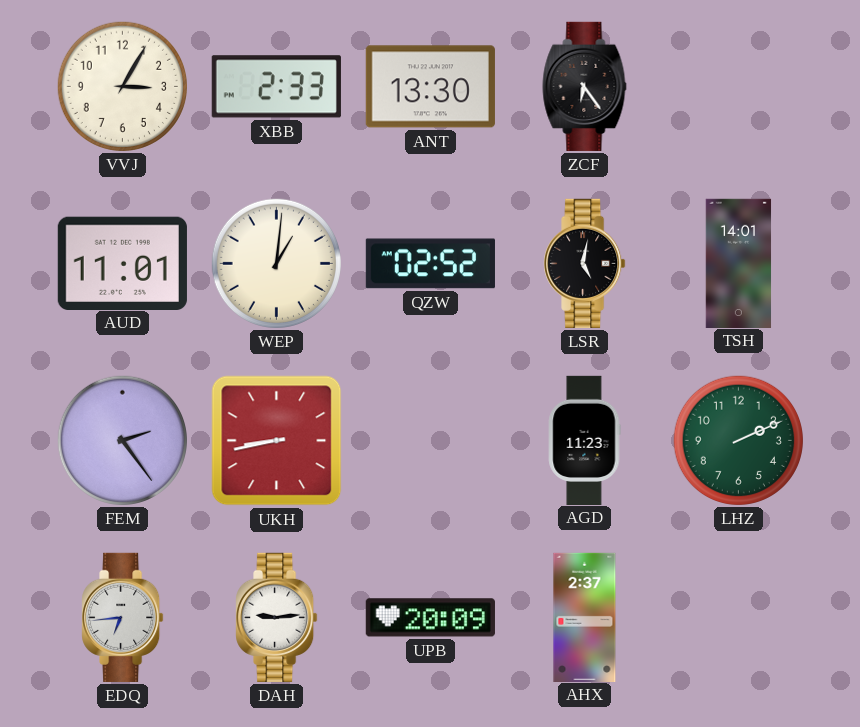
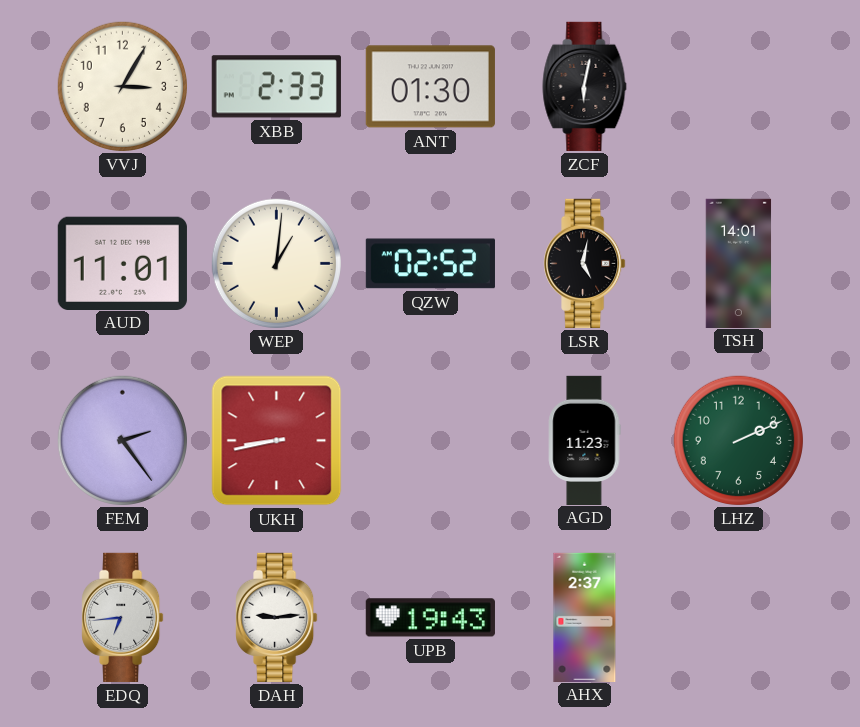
ANT: 13:30 -> 01:30
ZCF: 6:24 -> 6:02
UPB: 20:09 -> 19:43
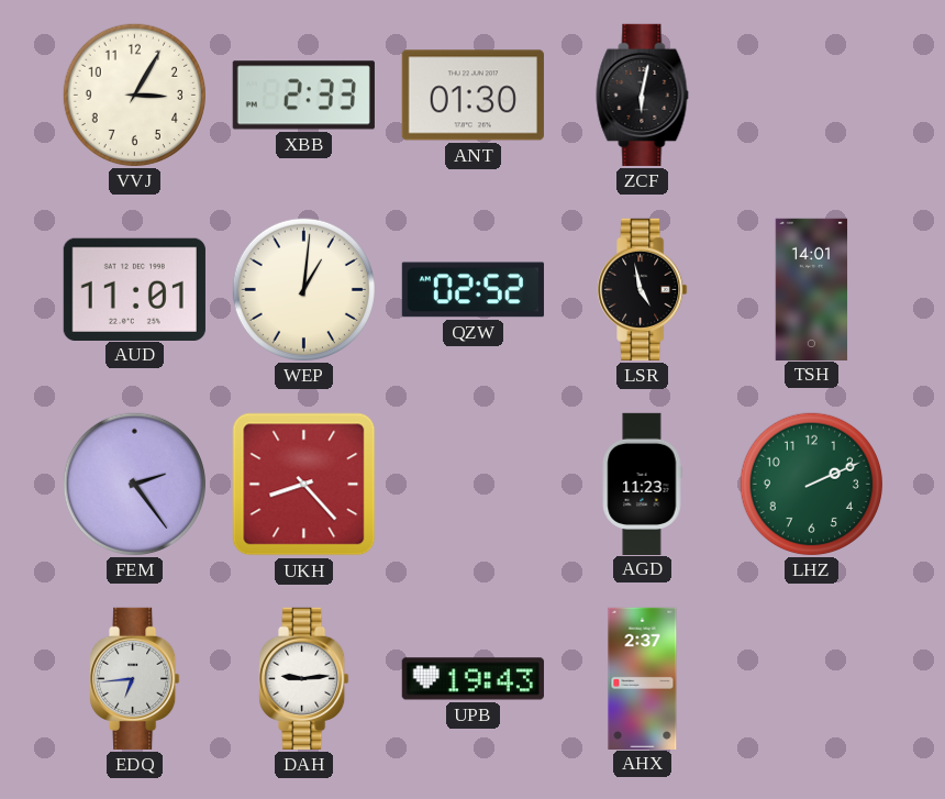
LSR: 5:02 -> 4:58
UKH: 8:43 -> 8:23
